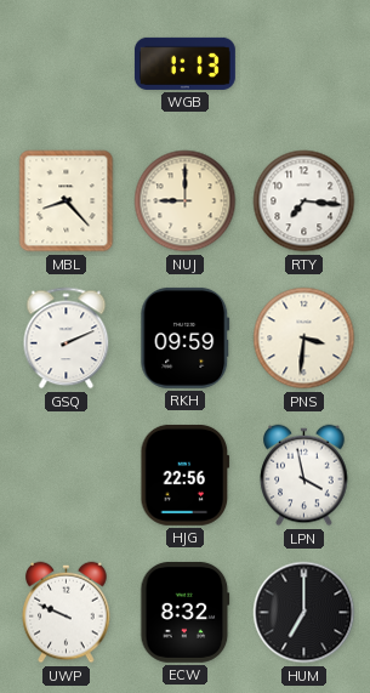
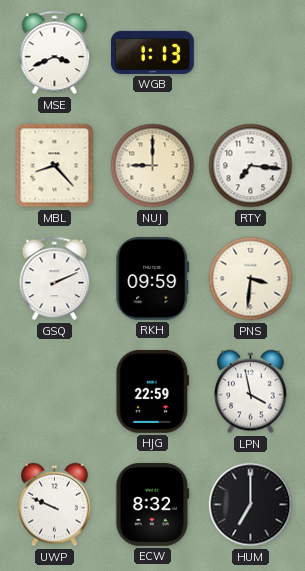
MSE: none -> 3:41
HJG: 22:56 -> 22:59
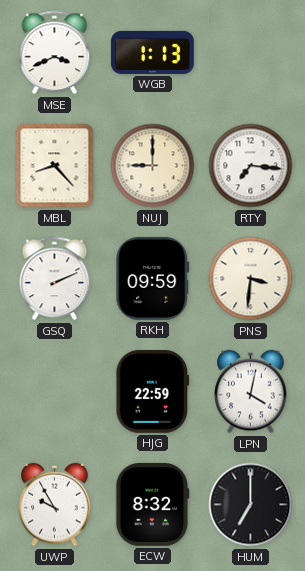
LPN: 3:58 -> 4:02
UWP: 9:49 -> 9:55
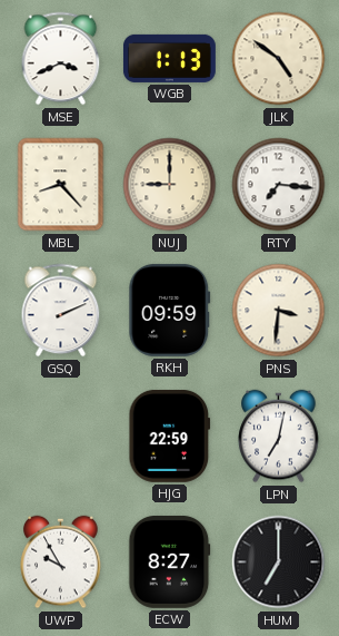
JLK: none -> 4:51
LPN: 4:02 -> 7:02
ECW: 8:32 -> 8:27
